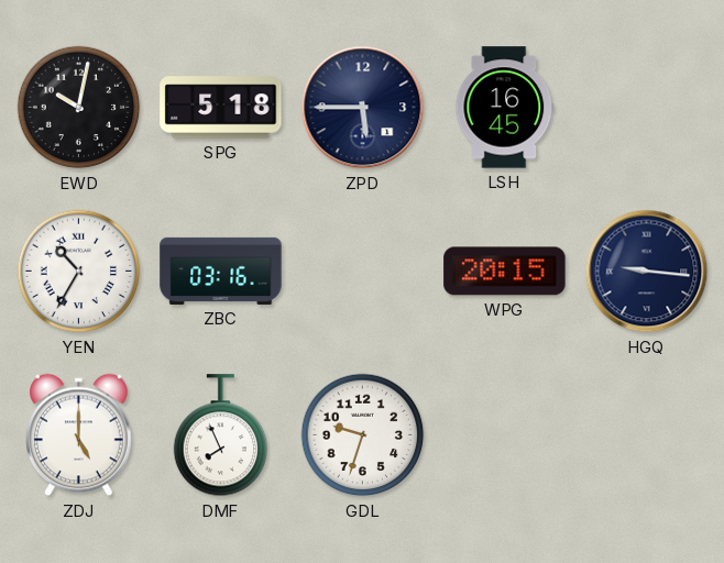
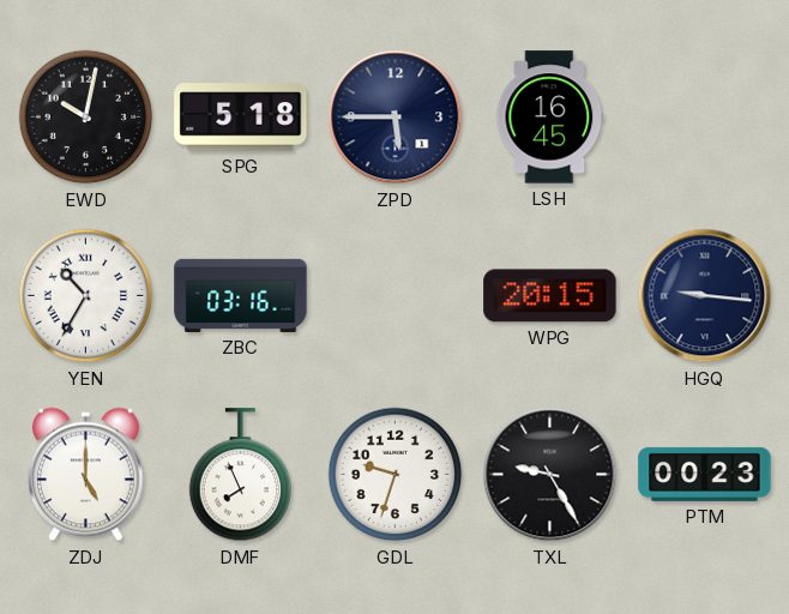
TXL: none -> 9:25
PTM: none -> 00:23
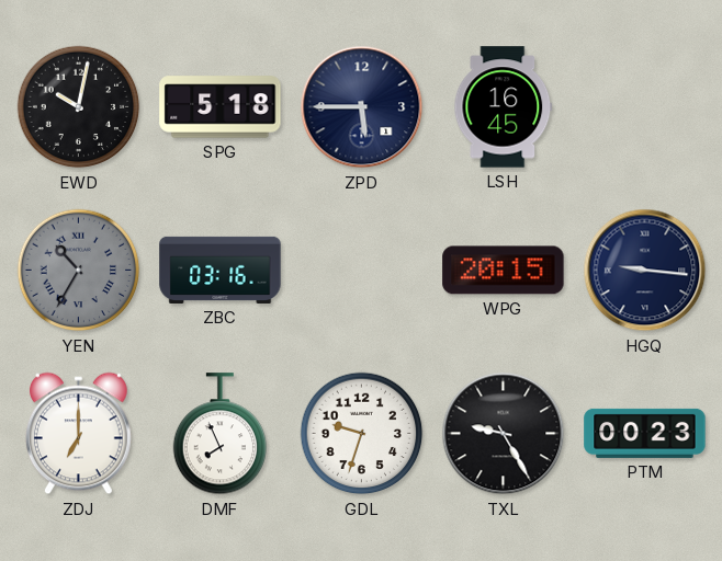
YEN dial: white -> grey
ZDJ: 5:00 -> 7:00
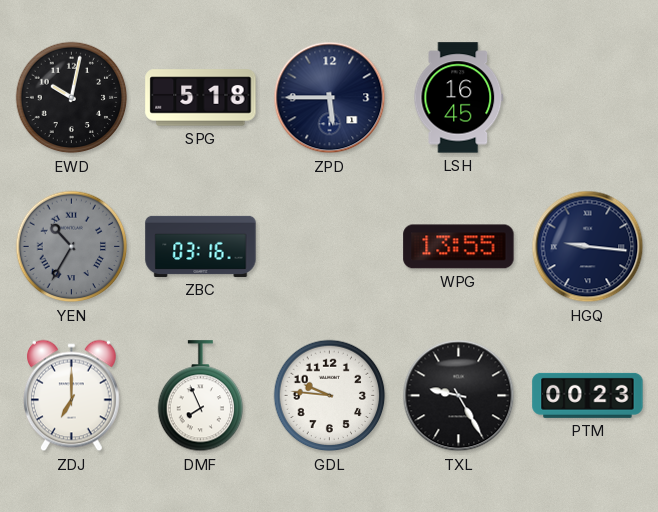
WPG: 20:15 -> 13:55
GDL: 9:33 -> 9:46
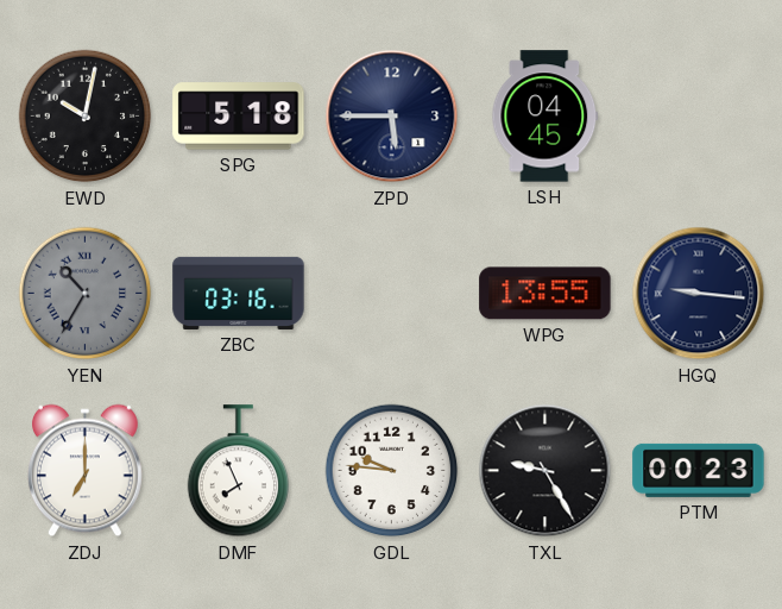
LSH: 16:45 -> 04:45
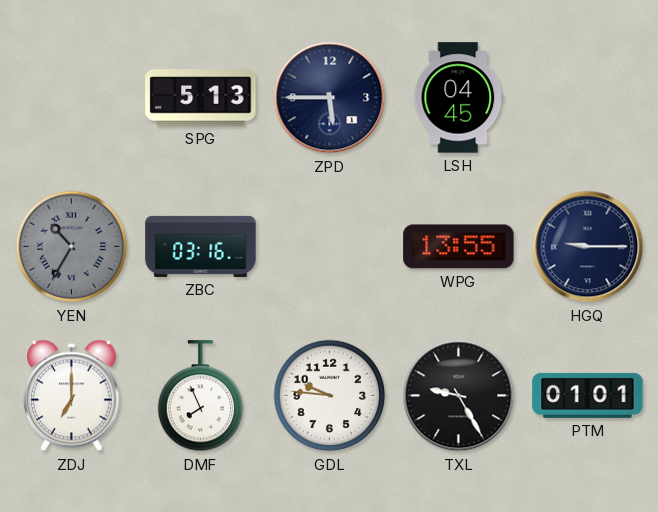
EWD: 10:02 -> none
SPG: 5:18 -> 5:13
HGQ: 9:16 -> 9:15
PTM: 00:23 -> 01:01
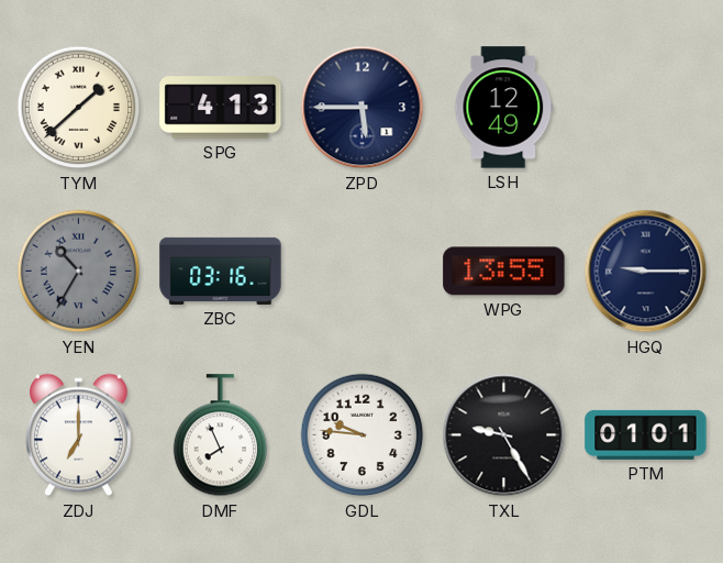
TYM: none -> 1:38
SPG: 5:13 -> 4:13
LSH: 04:45 -> 12:49
